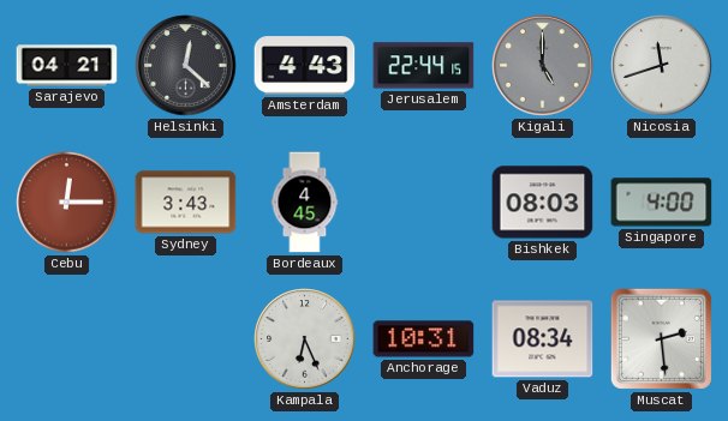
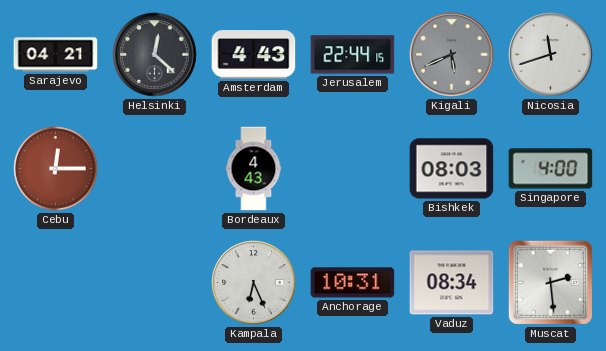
Kigali: 5:00 -> 5:41
Sydney: 3:43 -> none
Bordeaux: 4:45 -> 4:43
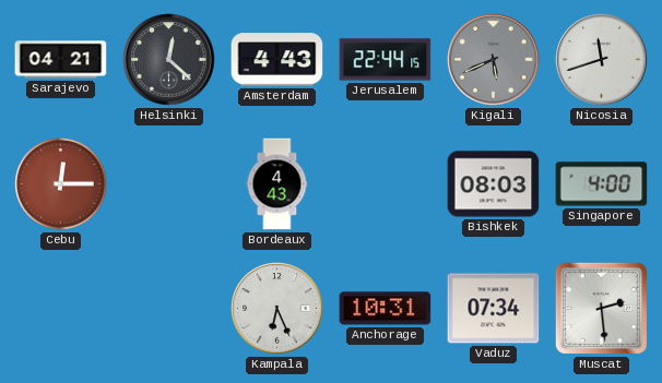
Vaduz: 08:34 -> 07:34
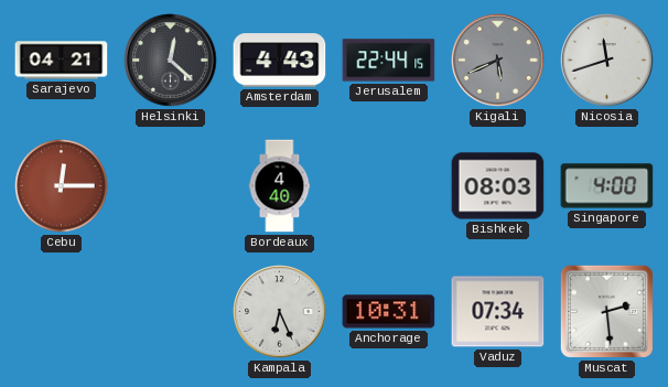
Bordeaux: 4:43 -> 4:40
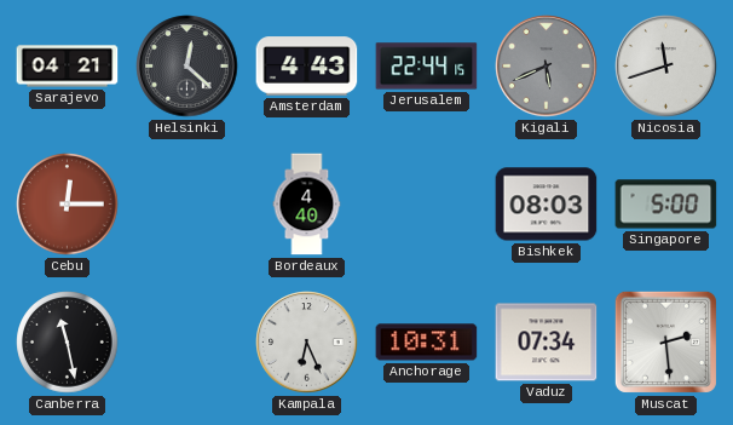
Singapore: 4:00 -> 5:00
Canberra: none -> 11:28
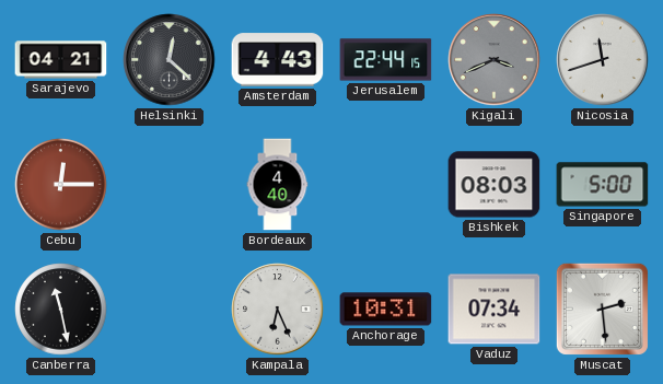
Kigali: 5:41 -> 3:41
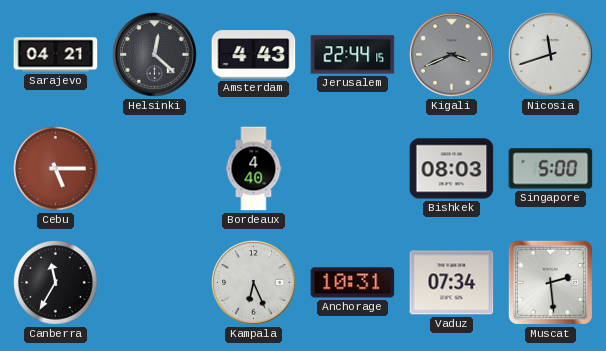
Cebu: 12:15 -> 5:15
Canberra: 11:28 -> 11:35
